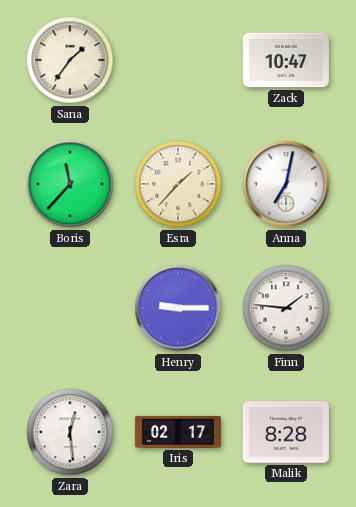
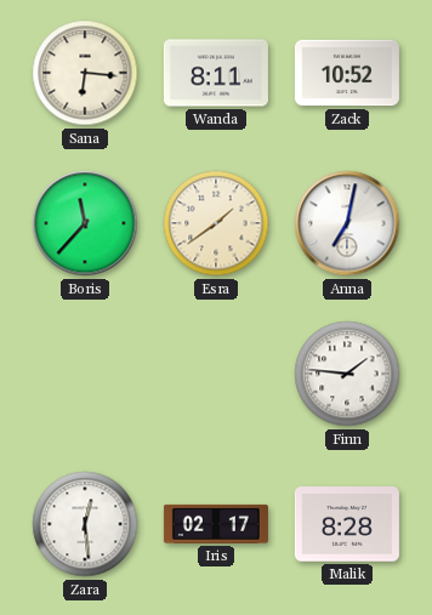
Sana: 1:36 -> 6:16
Wanda: none -> 8:11
Zack: 10:47 -> 10:52
Esra: 1:37 -> 1:39
Henry: 9:15 -> none
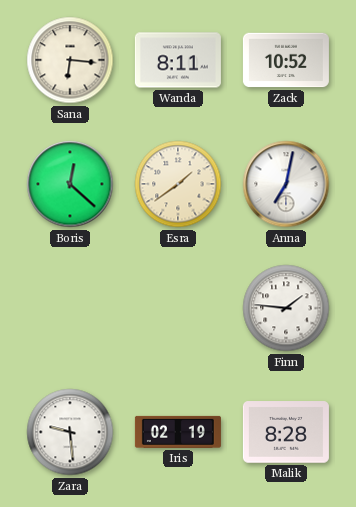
Boris: 11:37 -> 12:22
Zara: 12:29 -> 9:29
Iris: 02:17 -> 02:19
